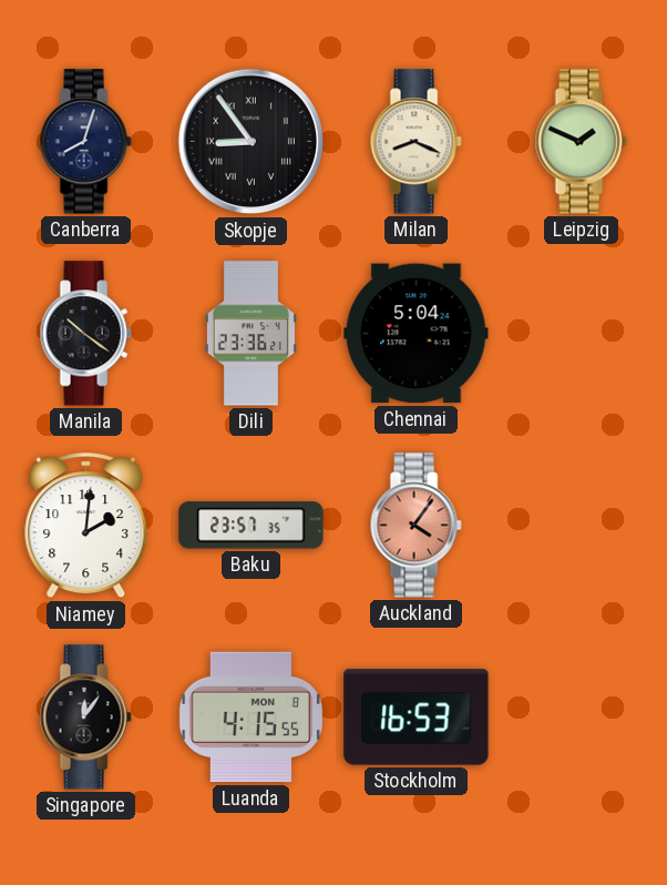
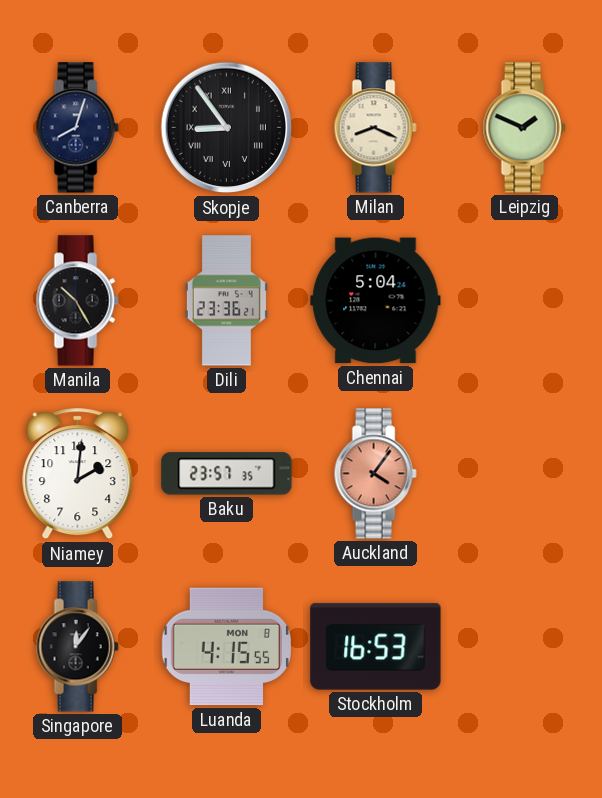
Manila: 10:21 -> 10:25
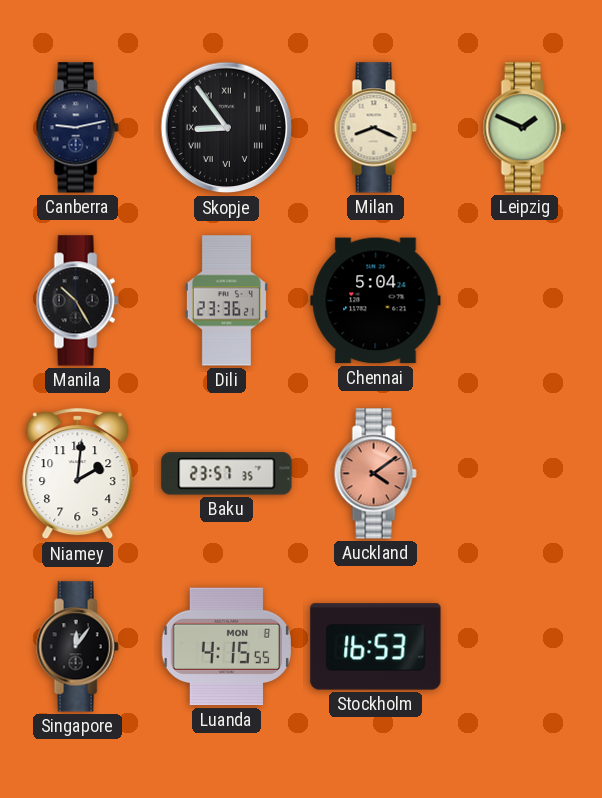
Canberra: 8:03 -> 9:13
Auckland: 4:06 -> 4:09
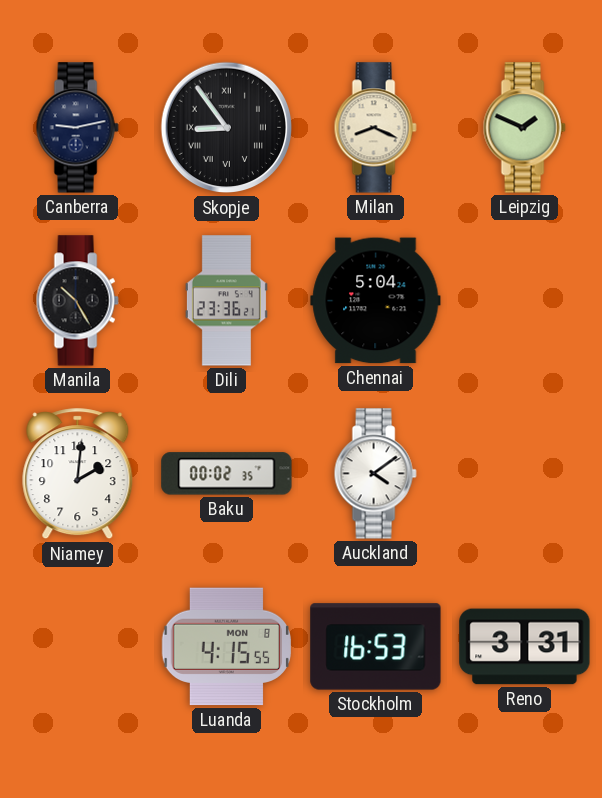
Baku: 23:57 -> 00:02
Auckland dial: salmon -> white
Singapore: 12:06 -> none
Reno: none -> 3:31
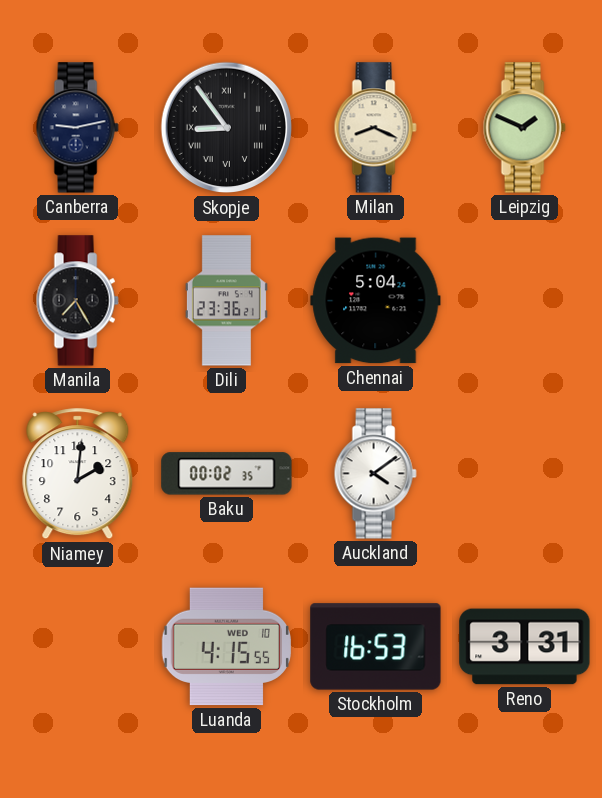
Manila: 10:25 -> 7:25
Luanda date: MON 8 -> WED 10
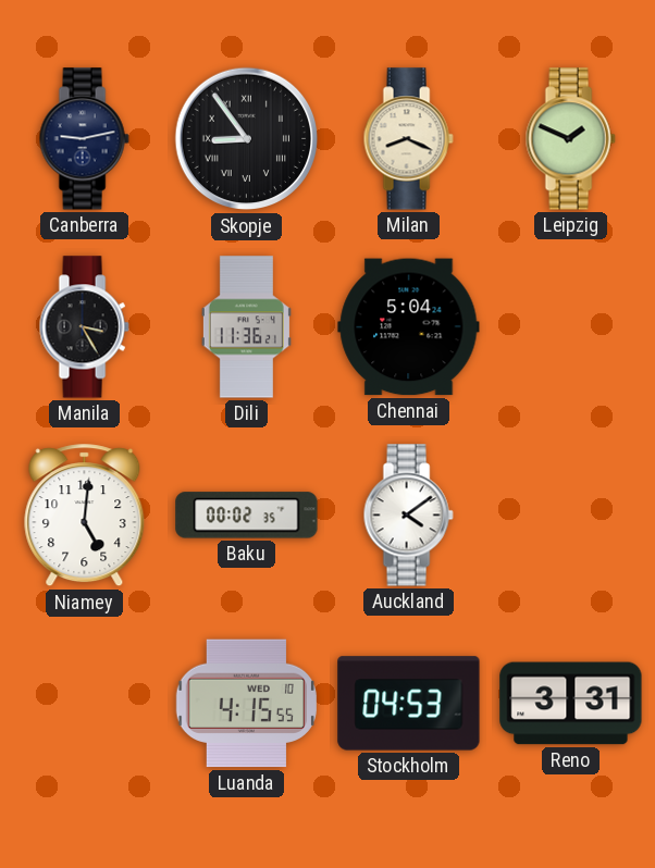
Manila: 7:25 -> 3:25
Dili: 23:36 -> 11:36
Niamey: 2:01 -> 5:01
Stockholm: 16:53 -> 04:53
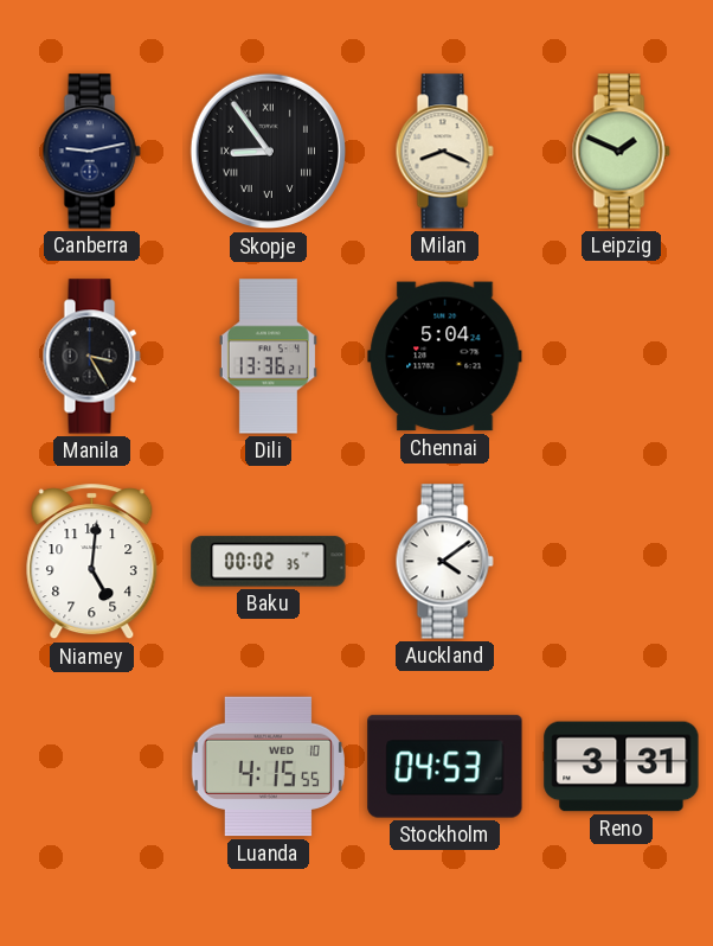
Dili: 11:36 -> 13:36
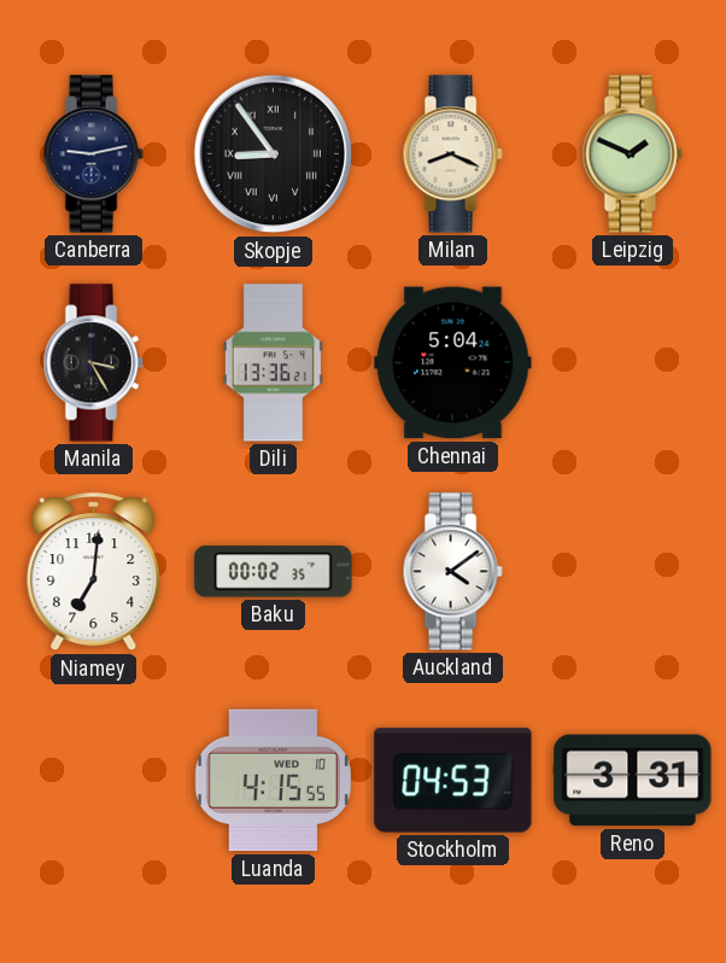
Niamey: 5:01 -> 7:01
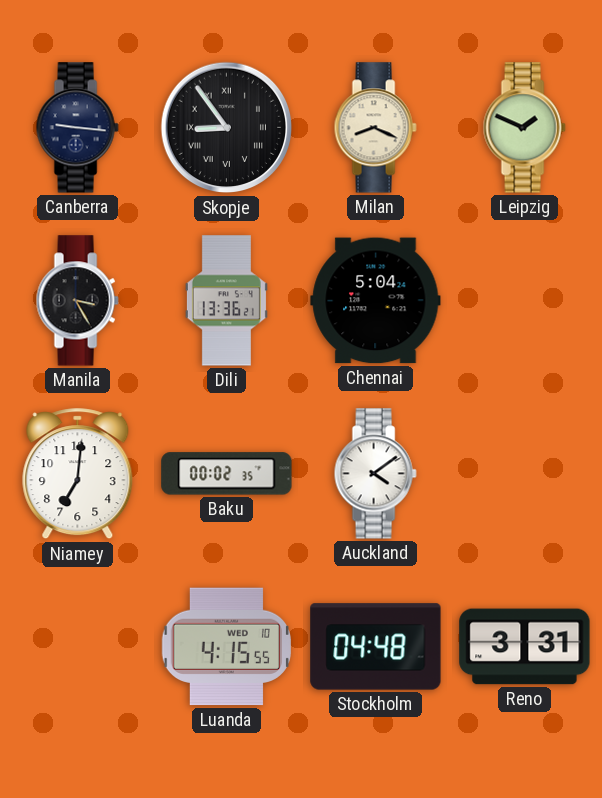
Canberra: 9:13 -> 9:16
Stockholm: 04:53 -> 04:48
